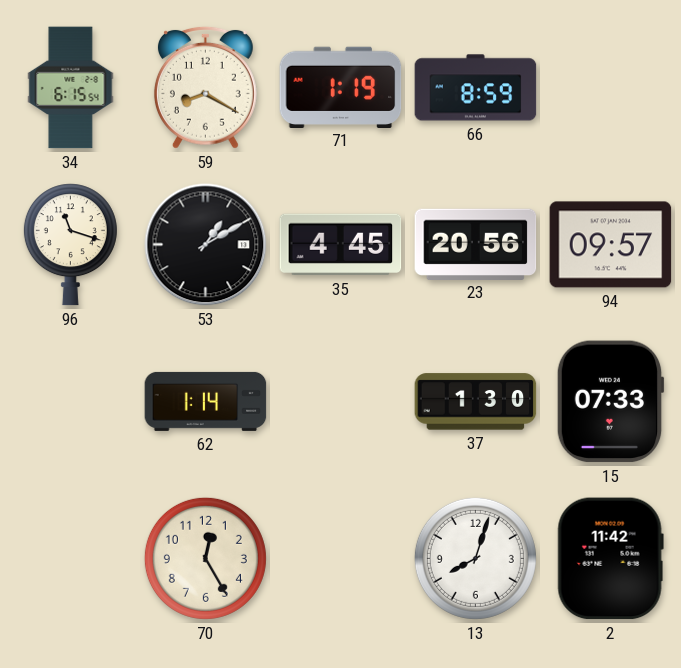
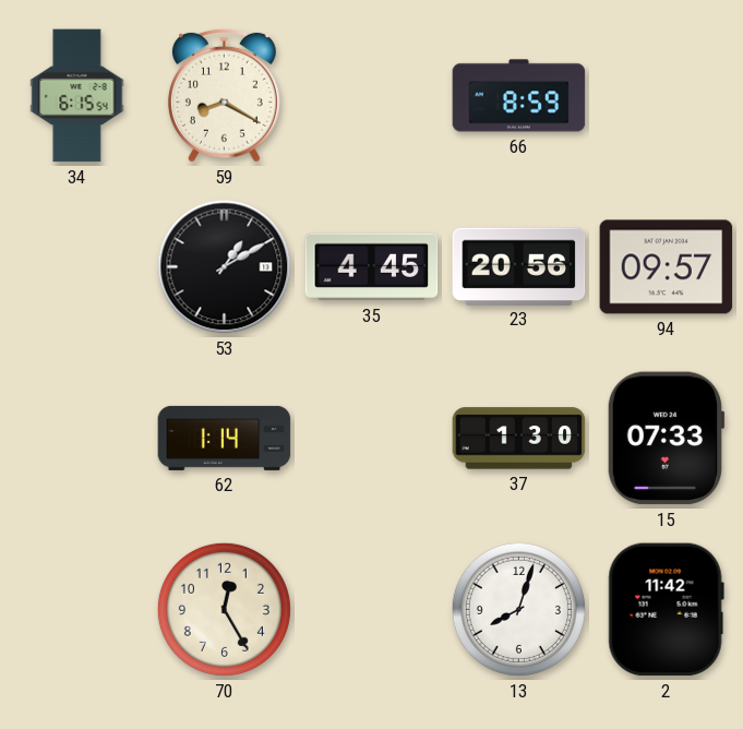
71: 1:19 -> none
96: 11:18 -> none
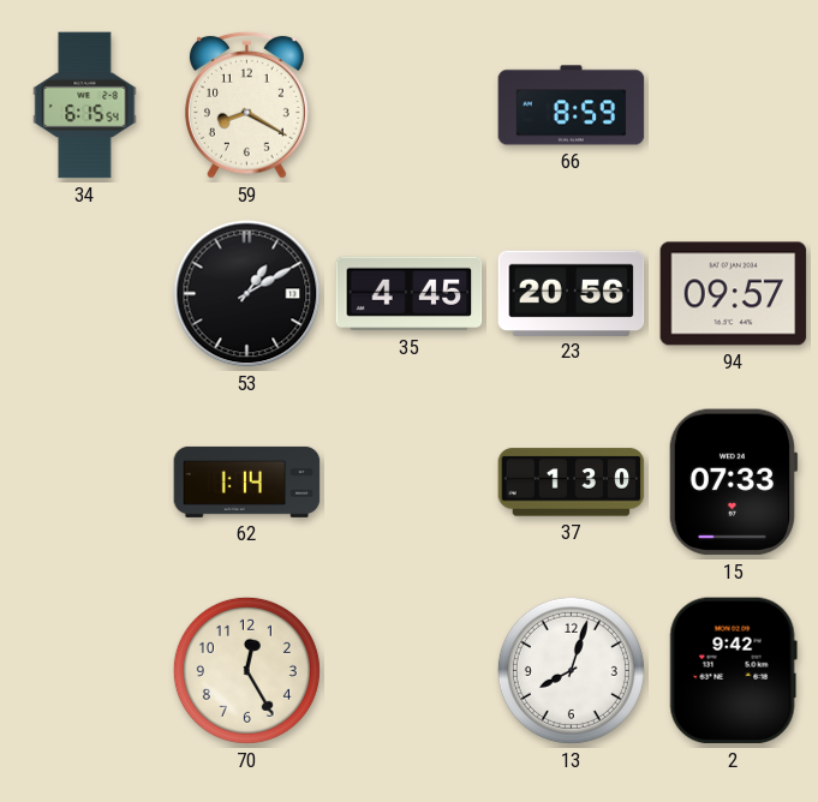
2: 11:42 -> 9:42
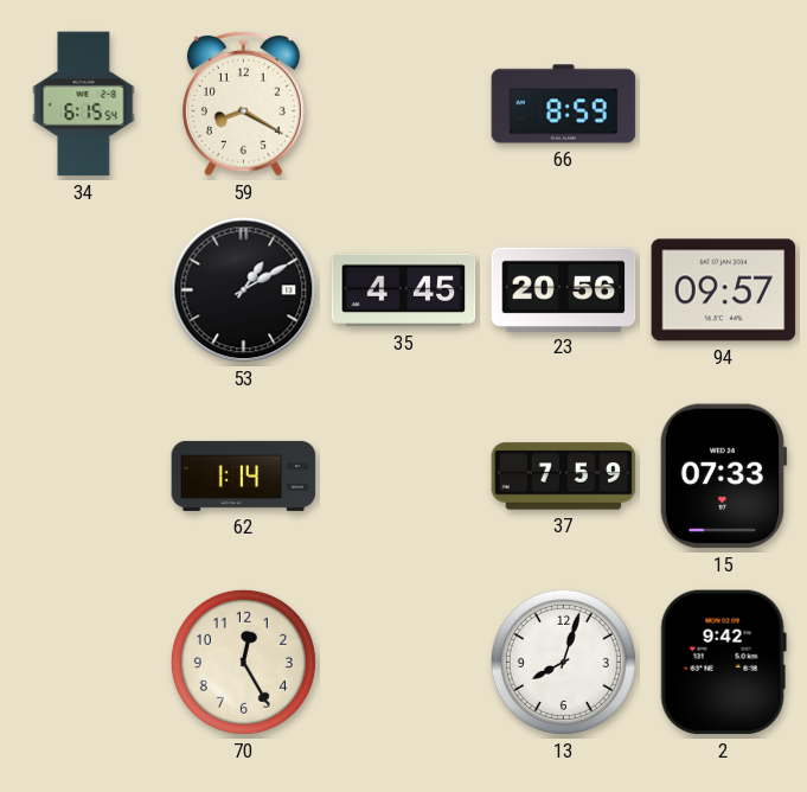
37: 1:30 -> 7:59
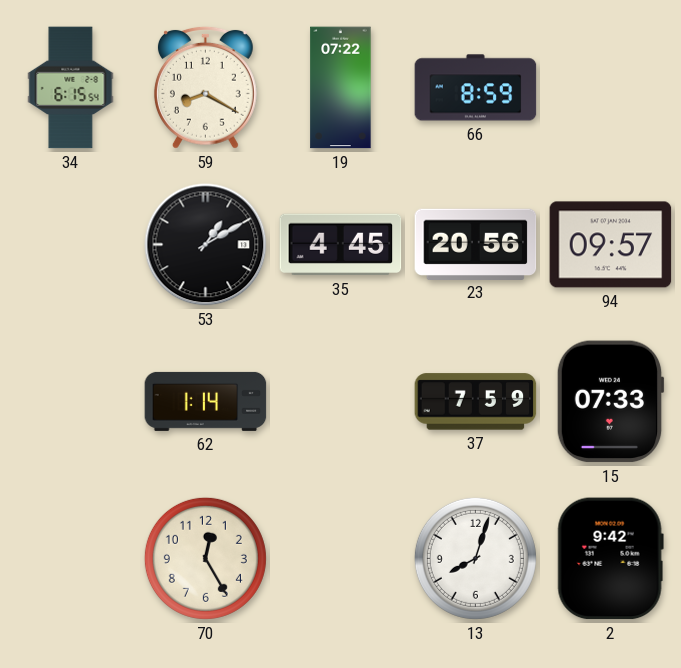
19: none -> 07:22
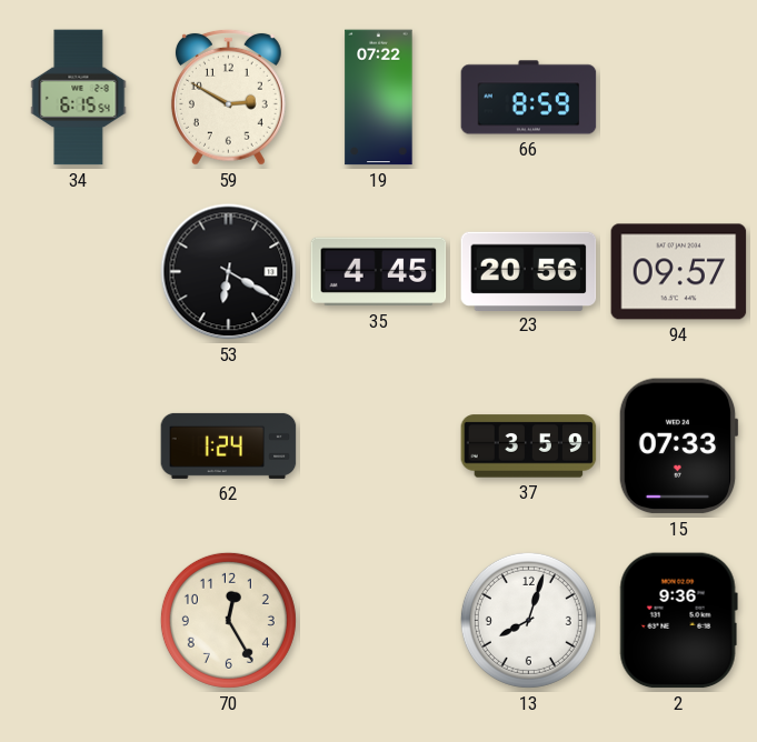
59: 8:20 -> 2:50
53: 1:10 -> 6:20
62: 1:14 -> 1:24
37: 7:59 -> 3:59
2: 9:42 -> 9:36
